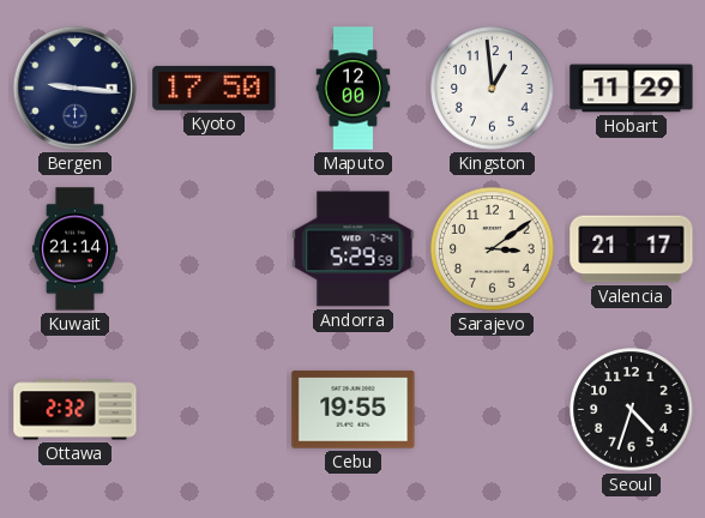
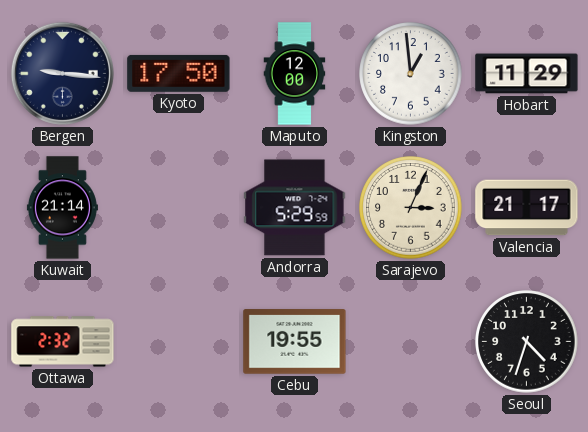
Sarajevo: 3:09 -> 3:04
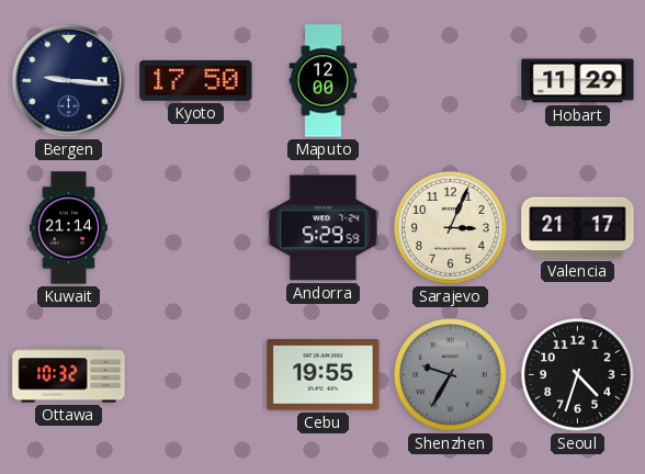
Kingston: 12:59 -> none
Ottawa: 2:32 -> 10:32
Shenzhen: none -> 9:35
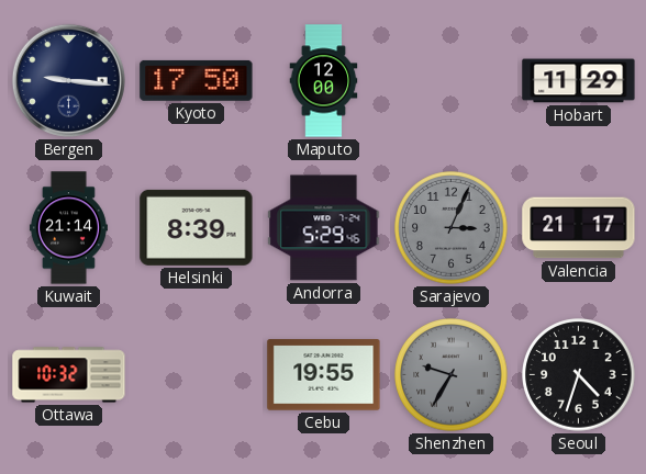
Helsinki: none -> 8:39
Andorra: 5:29:59 -> 5:29:46
Sarajevo dial: cream -> grey
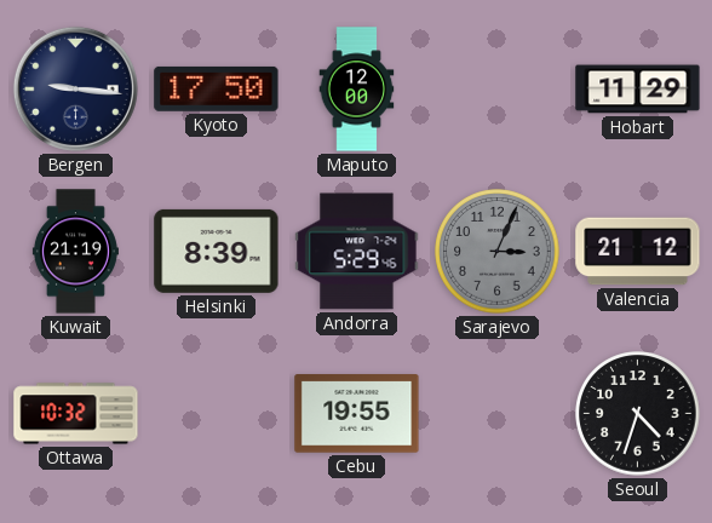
Kuwait: 21:14 -> 21:19
Valencia: 21:17 -> 21:12
Shenzhen: 9:35 -> none
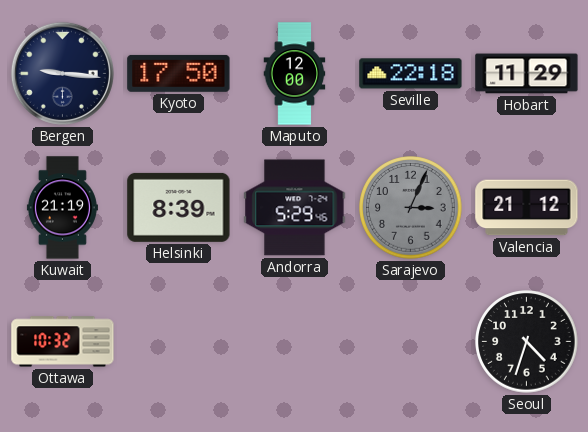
Seville: none -> 22:18
Cebu: 19:55 -> none
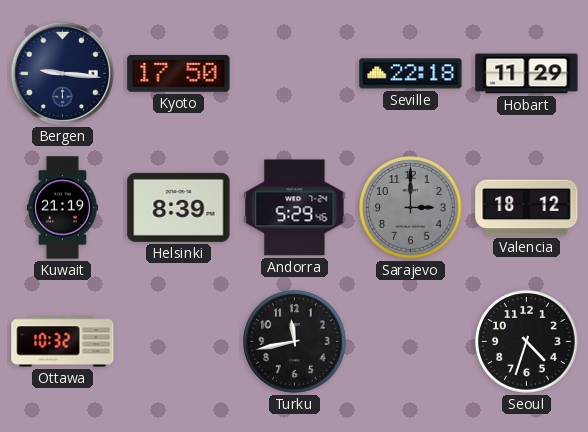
Maputo: 12:00 -> none
Sarajevo: 3:04 -> 3:00
Valencia: 21:12 -> 18:12
Turku: none -> 11:43
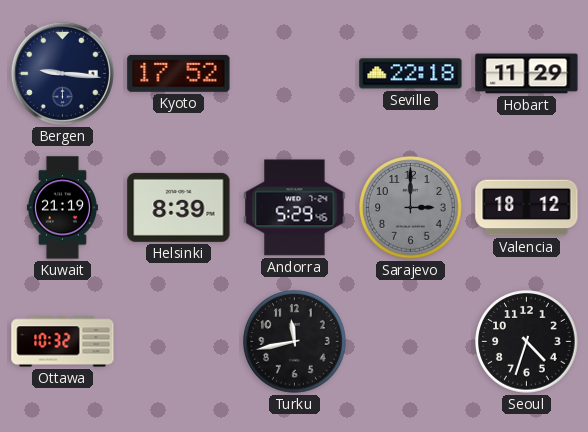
Kyoto: 17:50 -> 17:52
